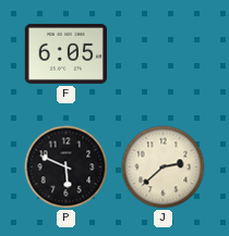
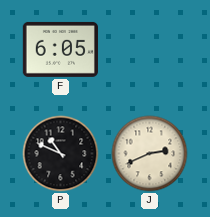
P: 5:49 -> 10:49
J: 2:38 -> 2:41
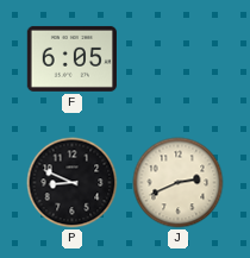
P: 10:49 -> 8:49
